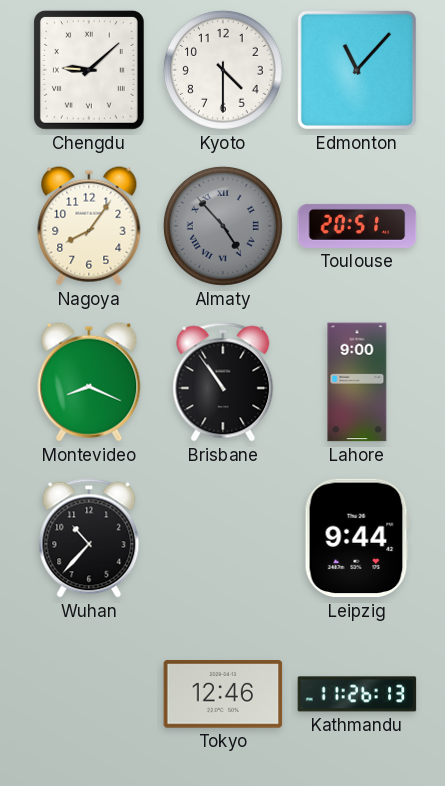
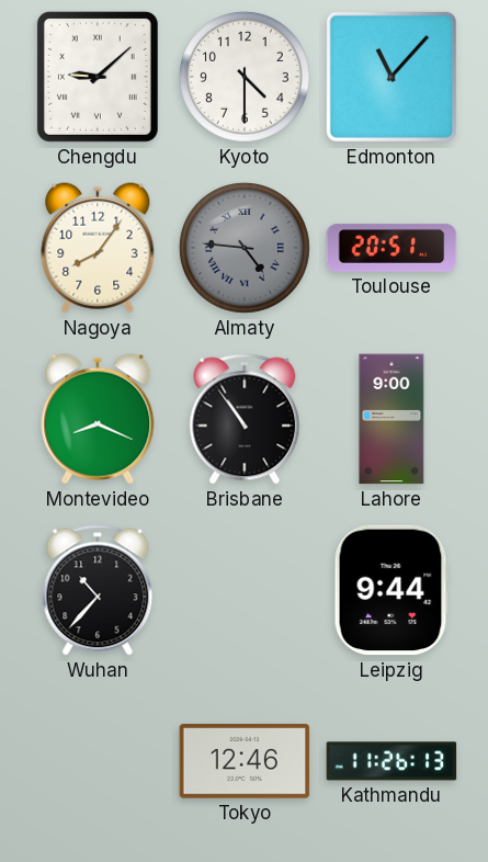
Almaty: 4:53 -> 4:46
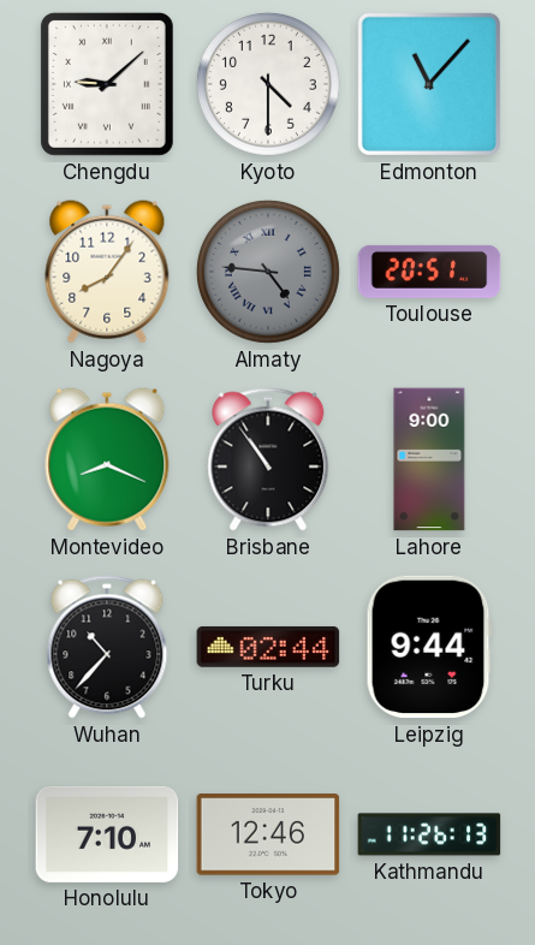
Turku: none -> 02:44
Honolulu: none -> 7:10
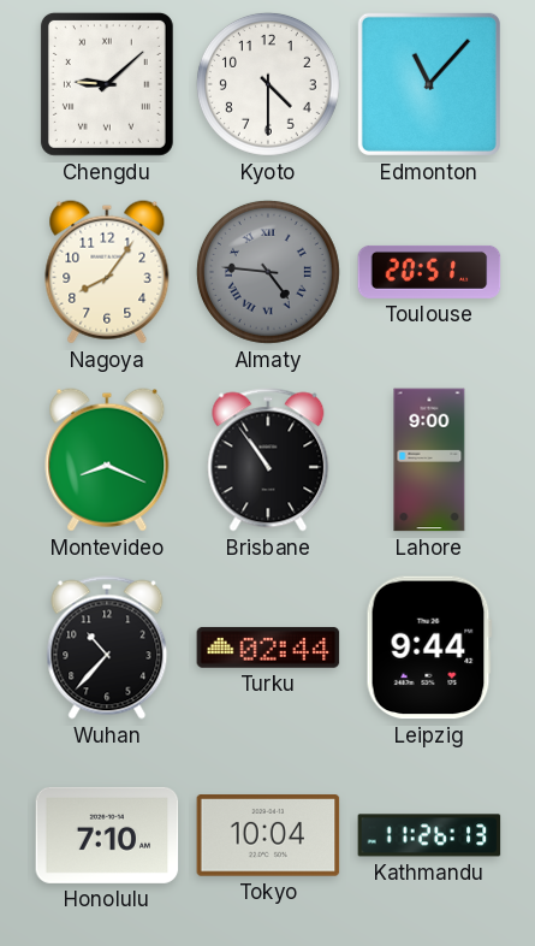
Tokyo: 12:46 -> 10:04
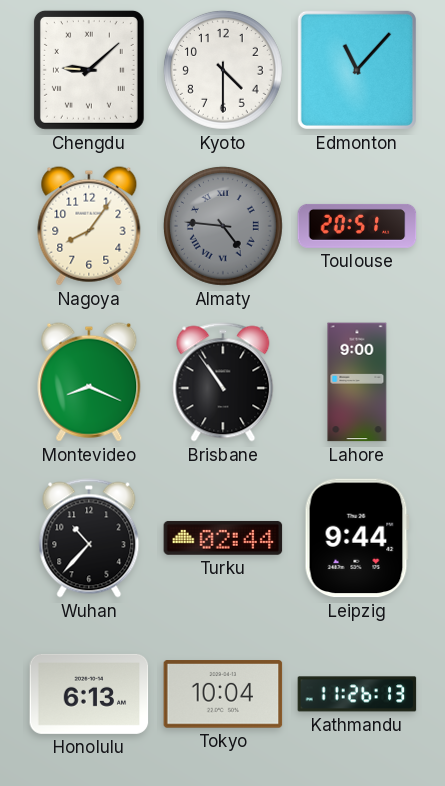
Honolulu: 7:10 -> 6:13
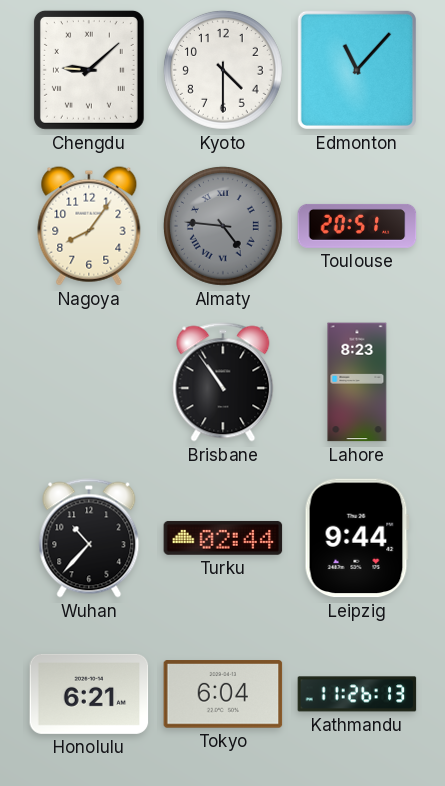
Montevideo: 8:19 -> none
Lahore: 9:00 -> 8:23
Honolulu: 6:13 -> 6:21
Tokyo: 10:04 -> 6:04
